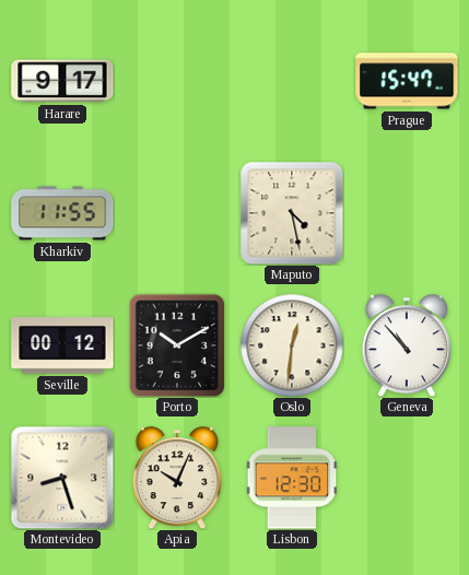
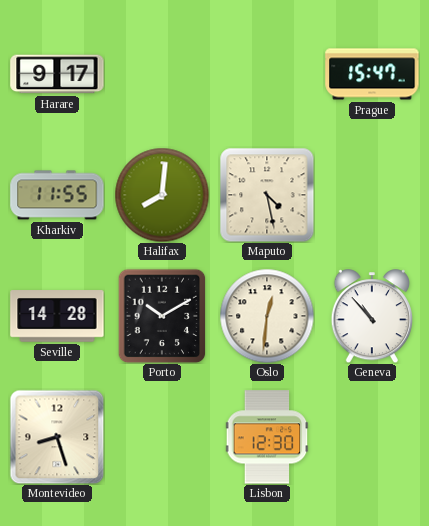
Halifax: none -> 8:01
Seville: 00:12 -> 14:28
Apia: 10:04 -> none
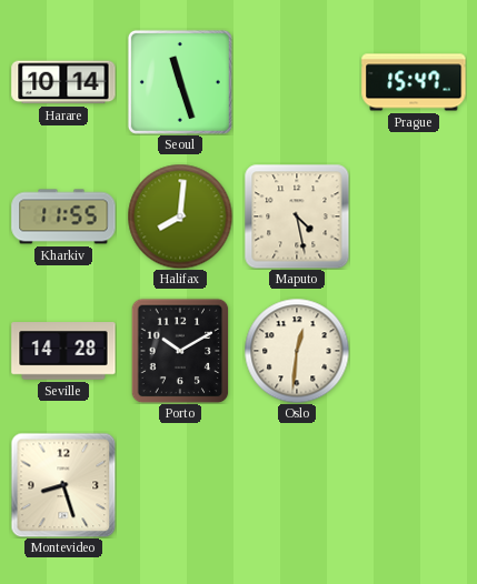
Harare: 9:17 -> 10:14
Seoul: none -> 11:27
Geneva: 10:53 -> none
Lisbon: 12:30 -> none
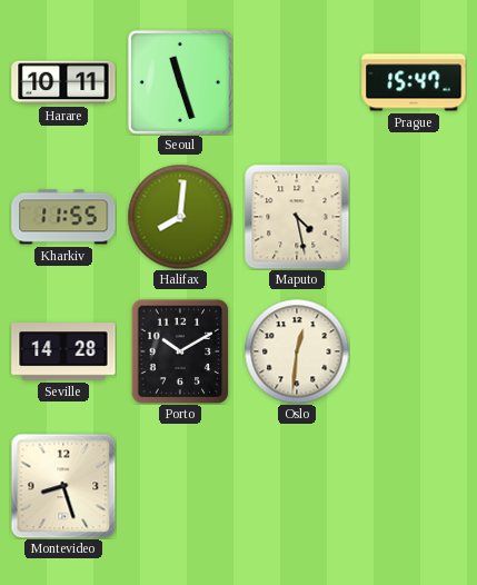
Harare: 10:14 -> 10:11
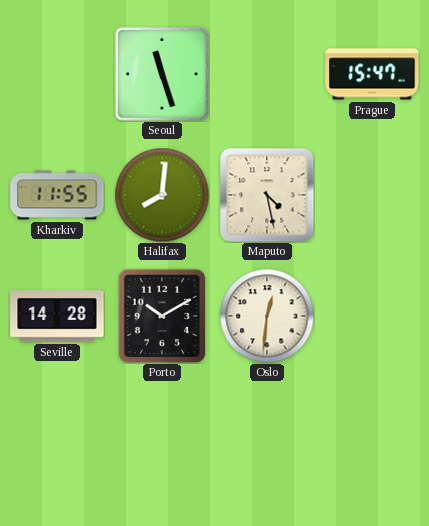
Harare: 10:11 -> none
Montevideo: 8:27 -> none
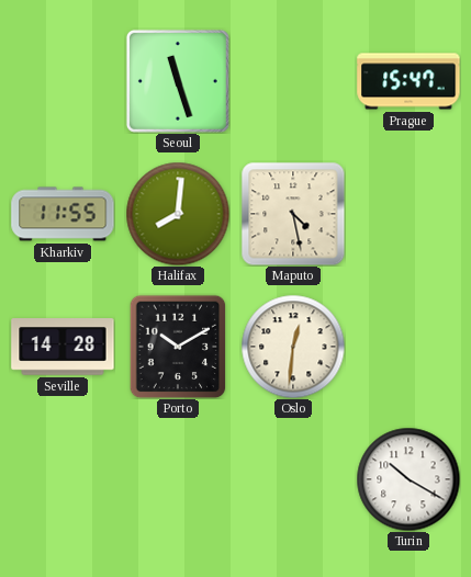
Turin: none -> 10:20
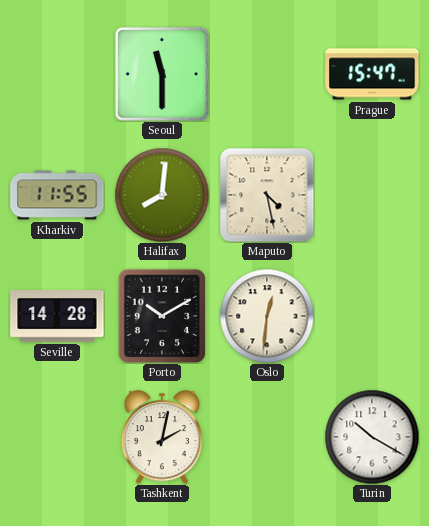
Seoul: 11:27 -> 11:30
Tashkent: none -> 2:02
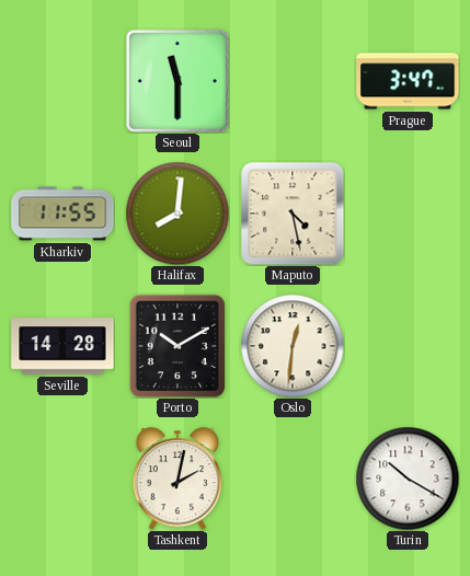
Prague: 15:47 -> 3:47
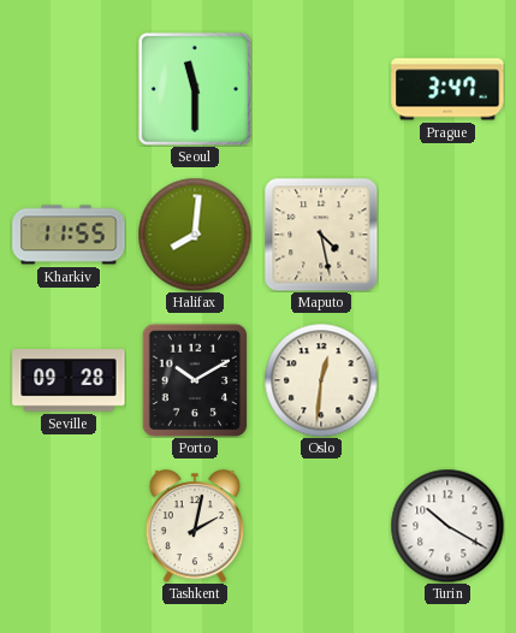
Seville: 14:28 -> 09:28
